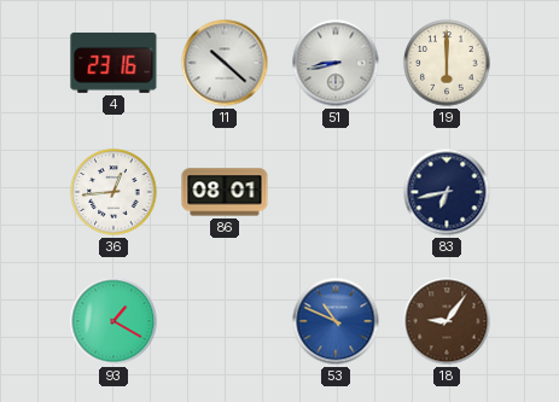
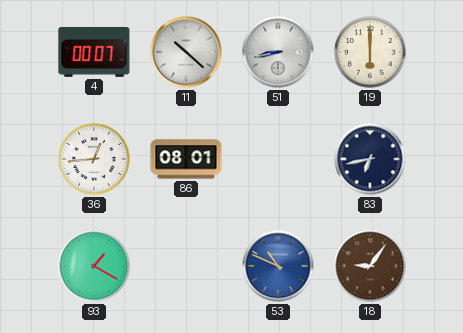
4: 23:16 -> 00:07
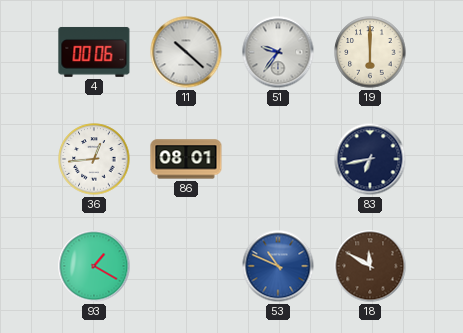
4: 00:07 -> 00:06
51: 8:43 -> 9:36
18: 9:06 -> 11:50
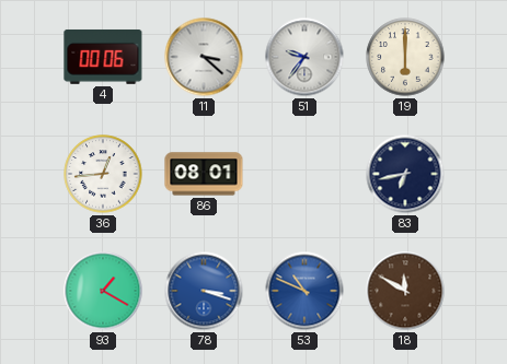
11: 10:22 -> 3:22
78: none -> 3:18
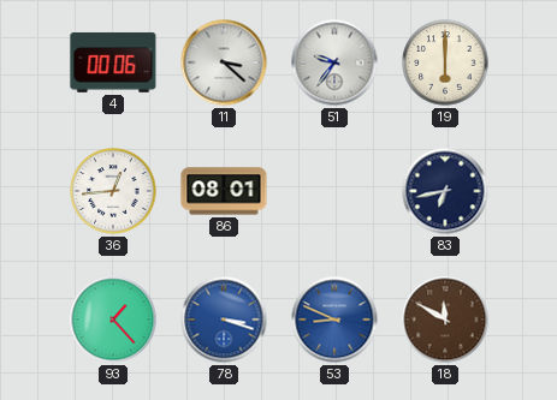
93: 1:20 -> 1:23
53: 10:49 -> 8:49
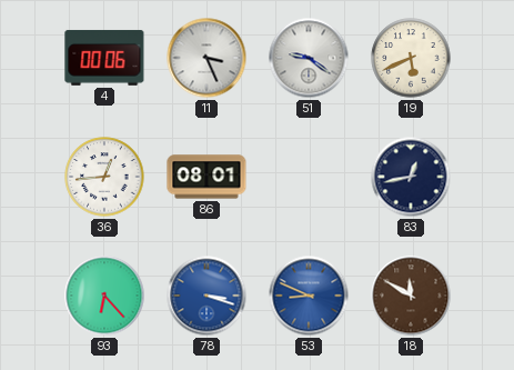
11: 3:22 -> 3:26
51: 9:36 -> 9:21
19: 6:00 -> 5:41
83: 6:43 -> 12:43
93: 1:23 -> 6:23
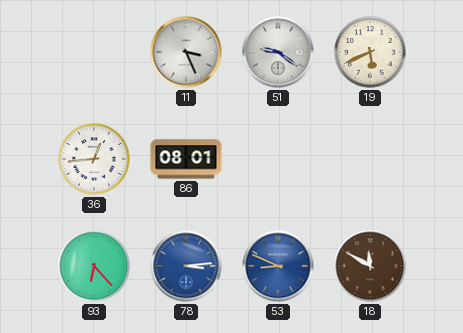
4: 00:06 -> none
83: 12:43 -> none
78: 3:18 -> 3:14
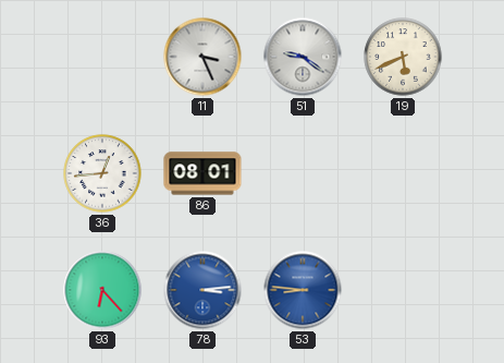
53: 8:49 -> 8:46
18: 11:50 -> none
